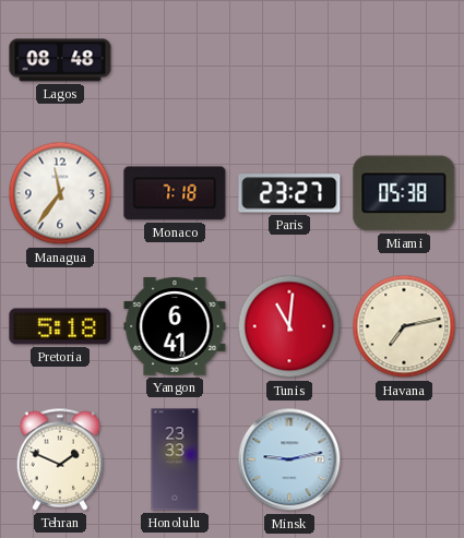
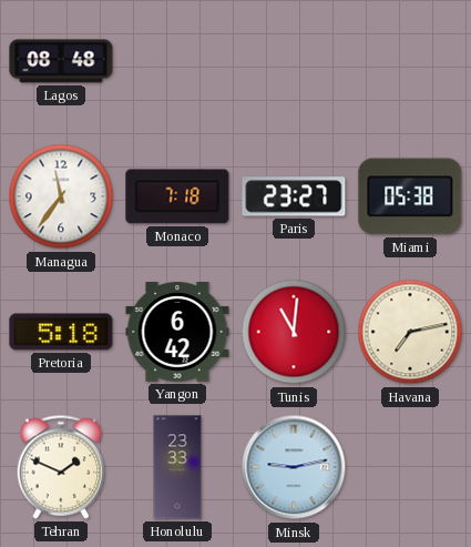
Yangon: 6:41 -> 6:42
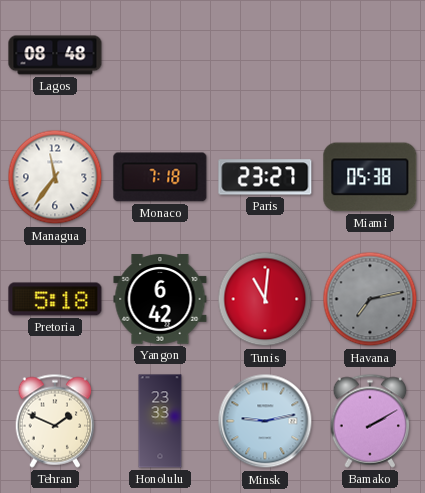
Havana dial: cream -> grey
Bamako: none -> 2:10
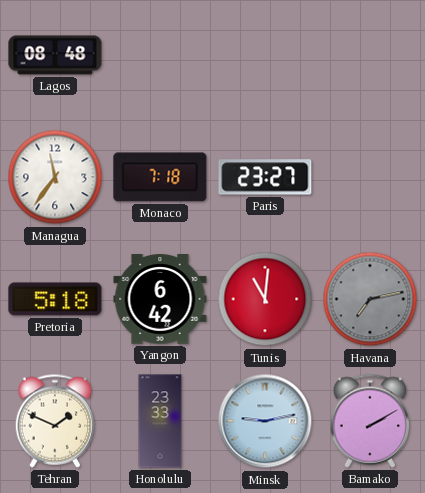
Miami: 05:38 -> none
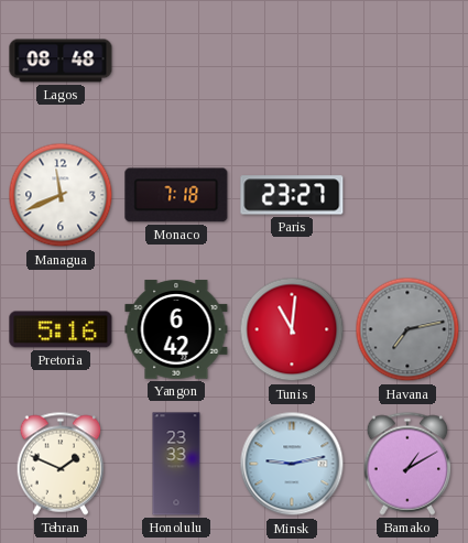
Managua: 11:36 -> 11:41
Pretoria: 5:18 -> 5:16
Bamako: 2:10 -> 1:10
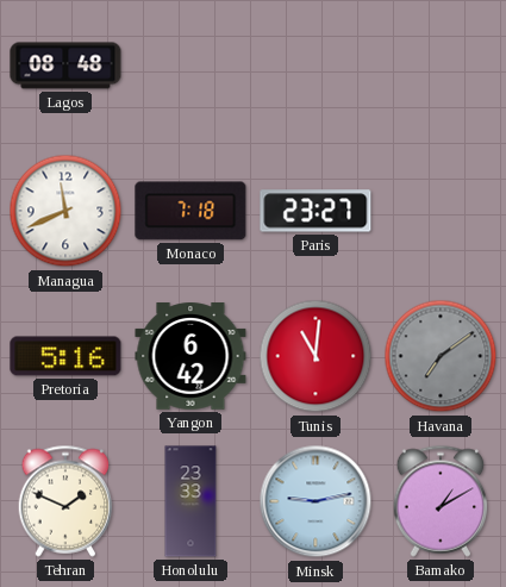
Havana: 7:13 -> 7:09
